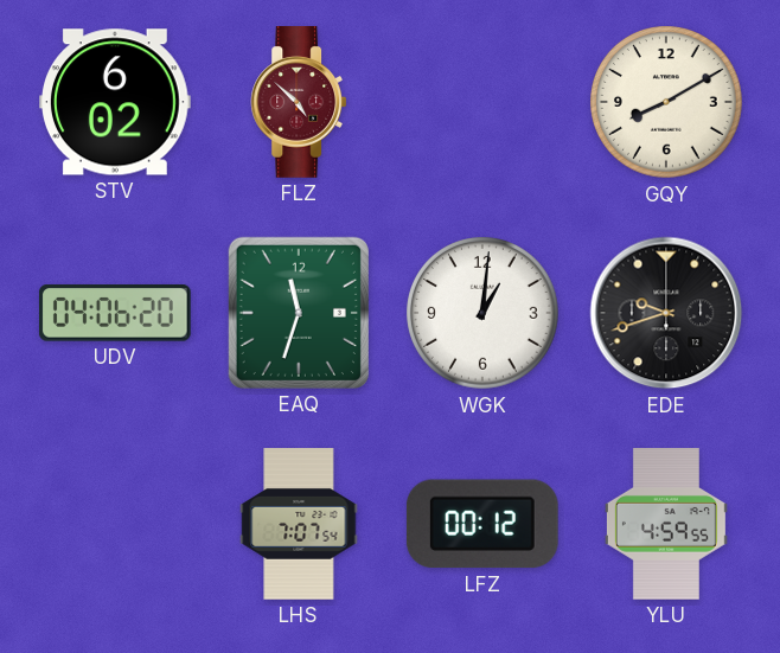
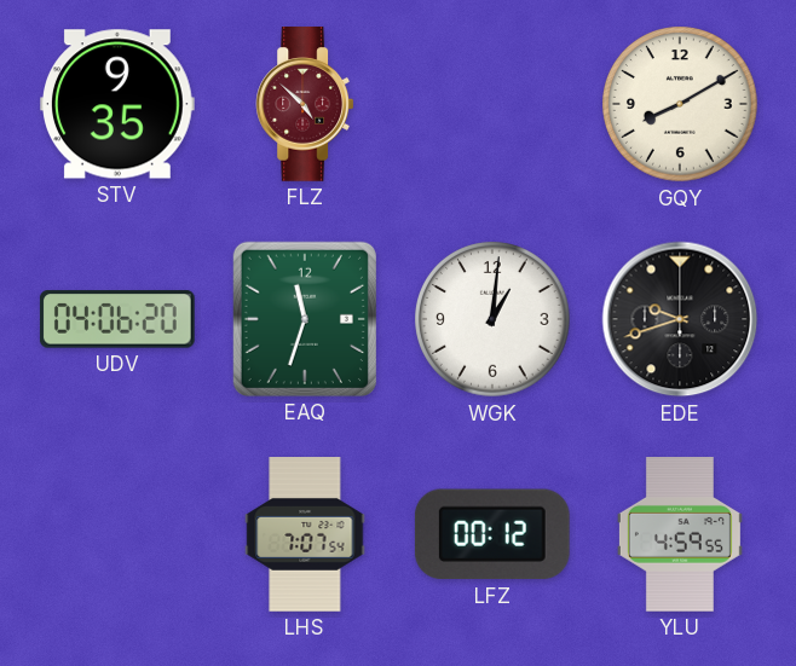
STV: 6:02 -> 9:35
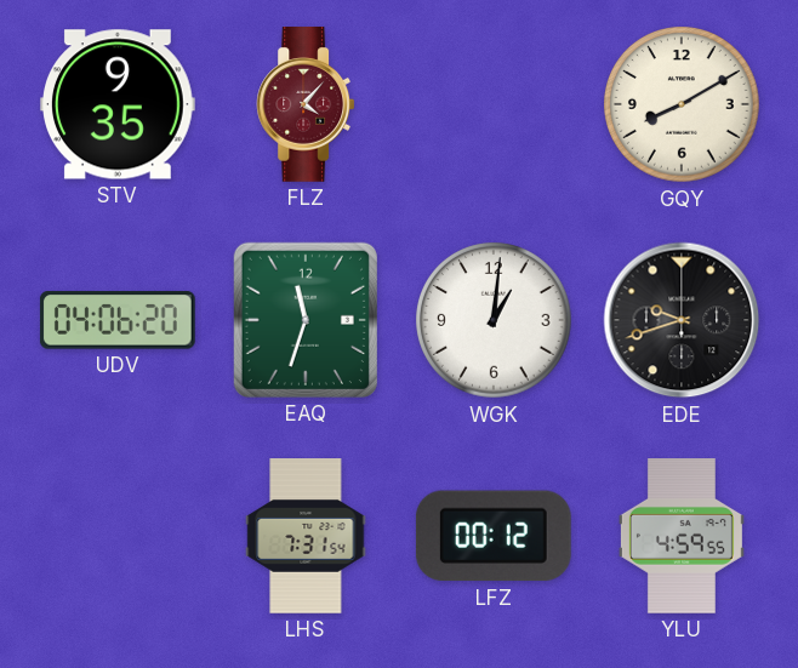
FLZ: 4:52 -> 4:07
LHS: 7:07 -> 7:31
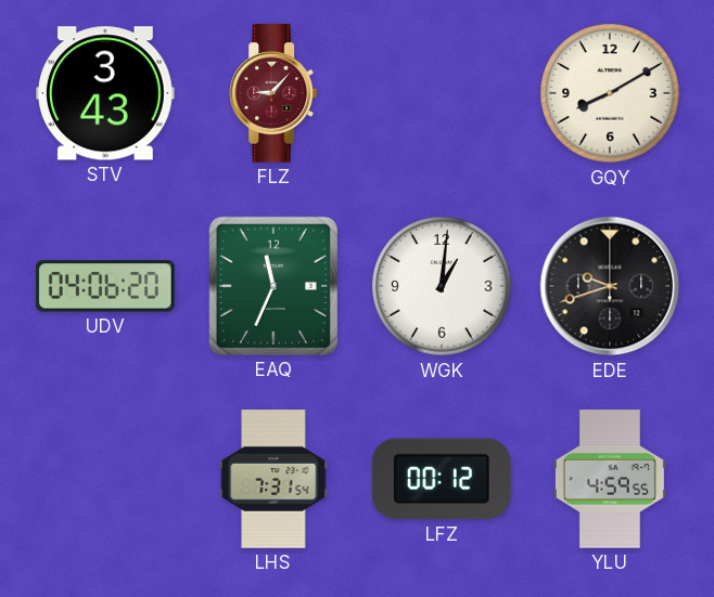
STV: 9:35 -> 3:43
FLZ: 4:07 -> 9:07
EAQ: 11:33 -> 11:34
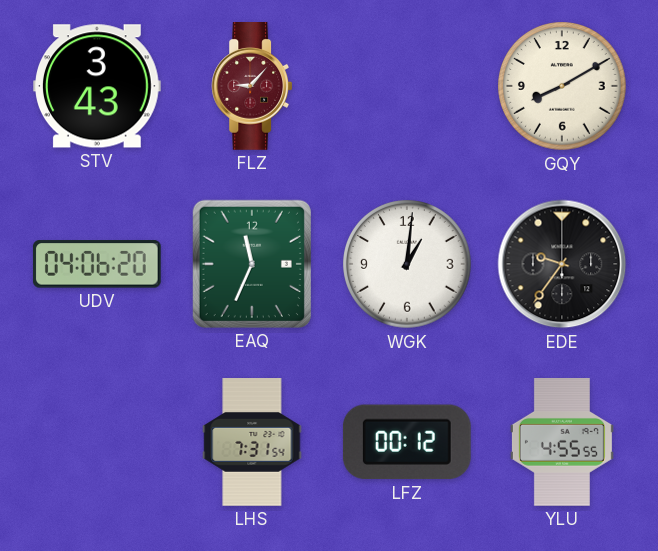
EDE: 9:42 -> 9:36
YLU: 4:59 -> 4:55
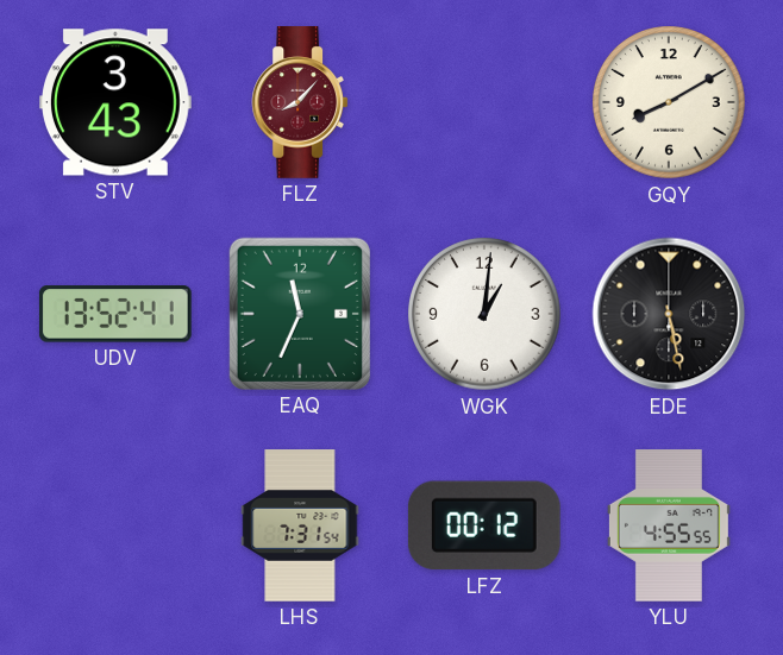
FLZ: 9:07 -> 8:07
UDV: 04:06 -> 13:52
EDE: 9:36 -> 5:28
